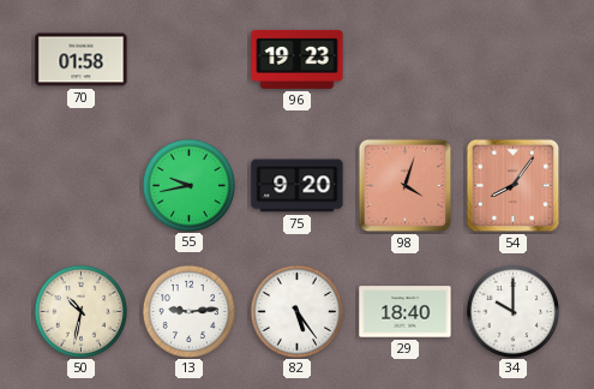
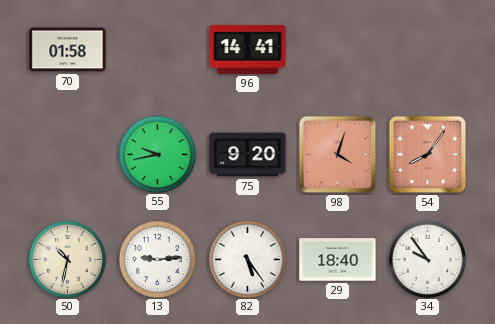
96: 19:23 -> 14:41
34: 10:00 -> 9:54
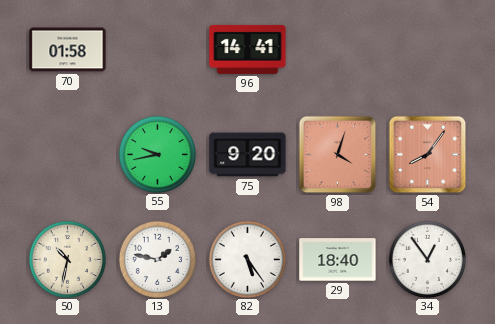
13: 9:14 -> 1:47
34: 9:54 -> 12:54
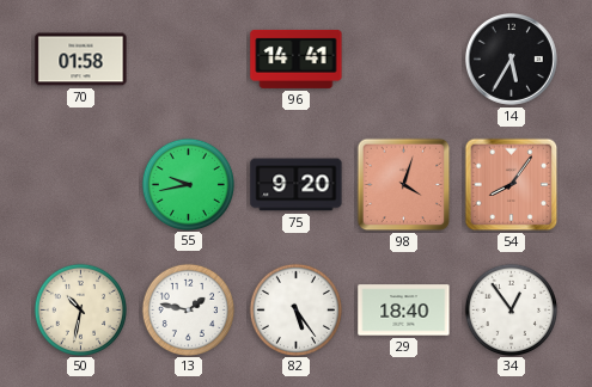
14: none -> 5:35
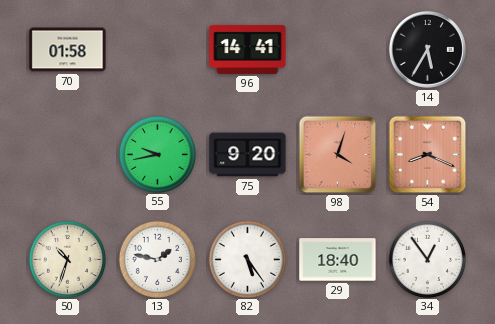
54: 8:06 -> 8:19
50: 10:32 -> 10:33
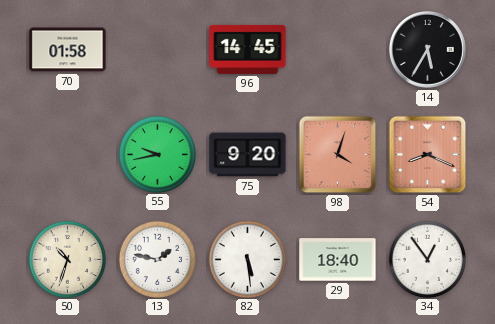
96: 14:41 -> 14:45
82: 5:24 -> 5:29
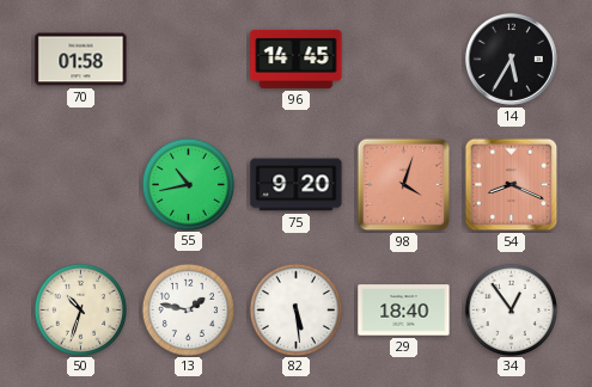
55: 9:43 -> 10:43
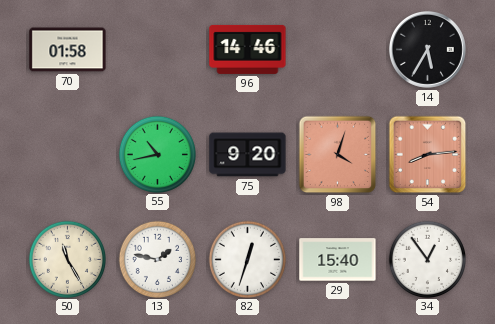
96: 14:45 -> 14:46
54: 8:19 -> 8:14
50: 10:33 -> 11:25
82: 5:29 -> 12:33
29: 18:40 -> 15:40
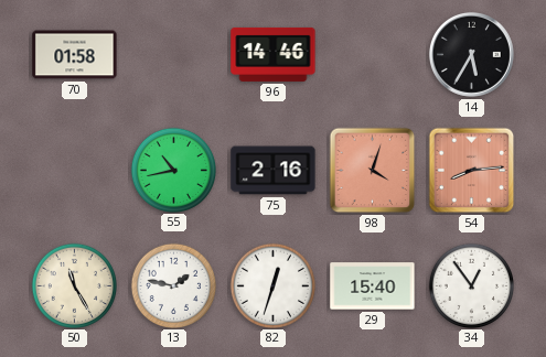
75: 9:20 -> 2:16
